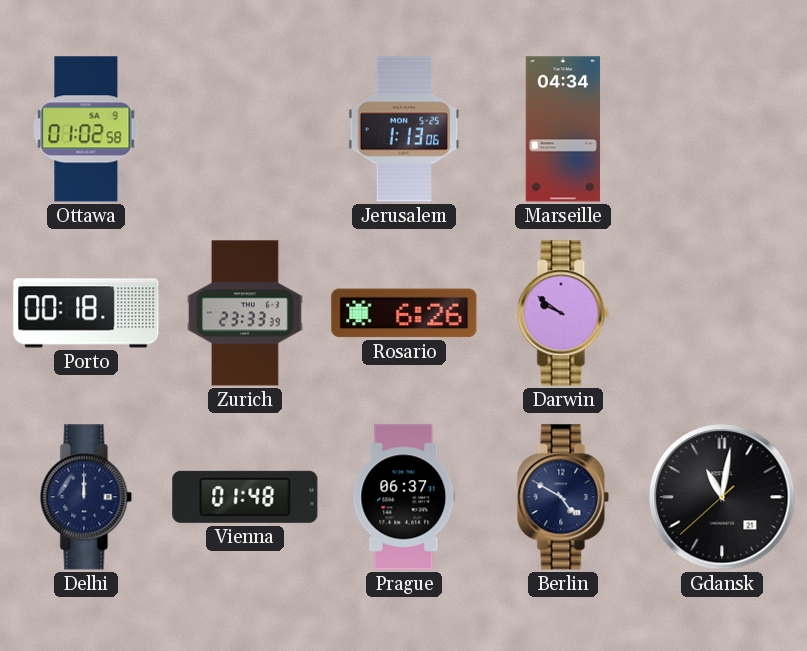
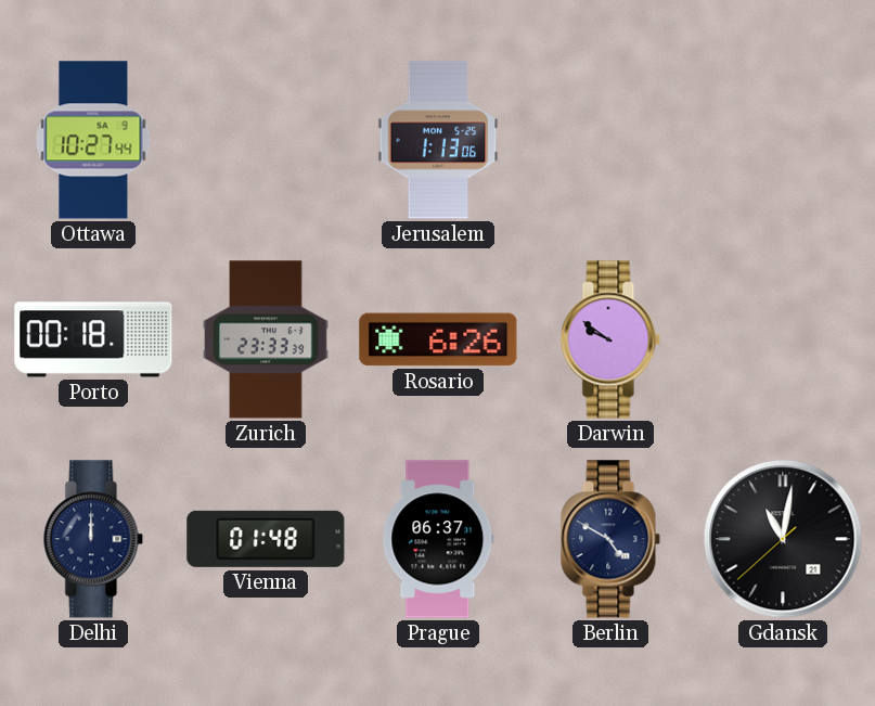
Ottawa: 01:02 -> 10:27
Marseille: 04:34 -> none
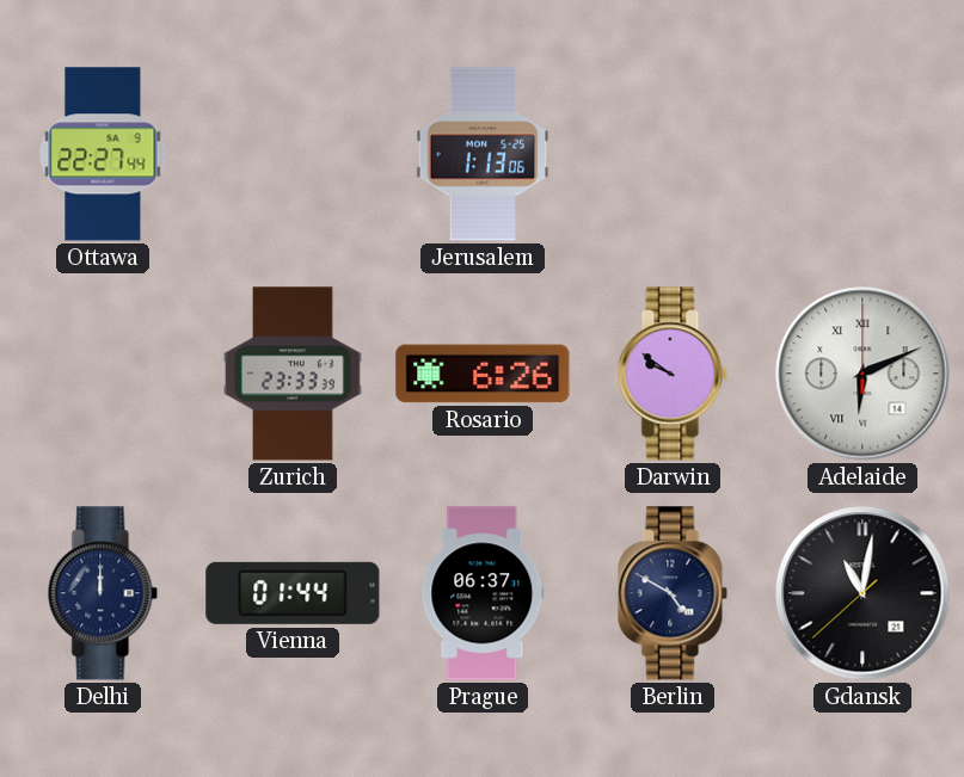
Ottawa: 10:27 -> 22:27
Porto: 00:18 -> none
Adelaide: none -> 6:11
Vienna: 01:48 -> 01:44
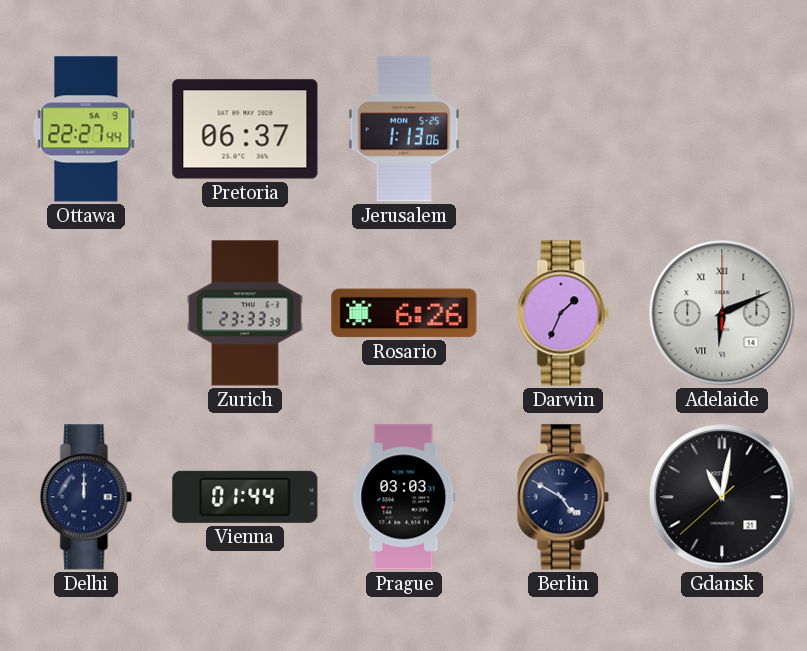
Pretoria: none -> 06:37
Darwin: 9:51 -> 1:34
Prague: 06:37 -> 03:03
